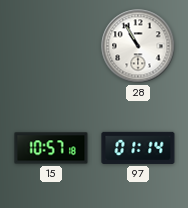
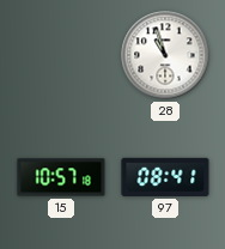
28: 10:55 -> 10:57
97: 01:14 -> 08:41
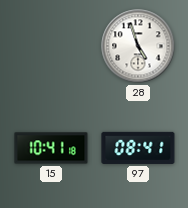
28: 10:57 -> 4:57
15: 10:57 -> 10:41
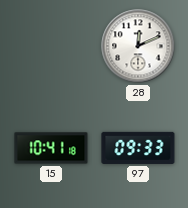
28: 4:57 -> 12:11
97: 08:41 -> 09:33
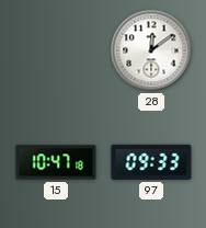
28: 12:11 -> 12:09
15: 10:41 -> 10:47
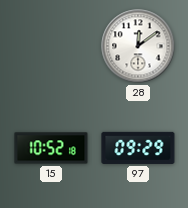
15: 10:47 -> 10:52
97: 09:33 -> 09:29
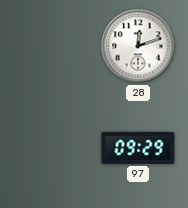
28: 12:09 -> 12:12
15: 10:52 -> none
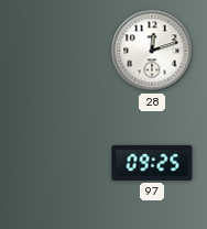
97: 09:29 -> 09:25
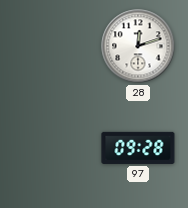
97: 09:25 -> 09:28
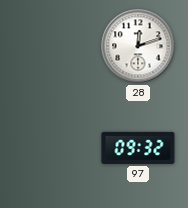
97: 09:28 -> 09:32
